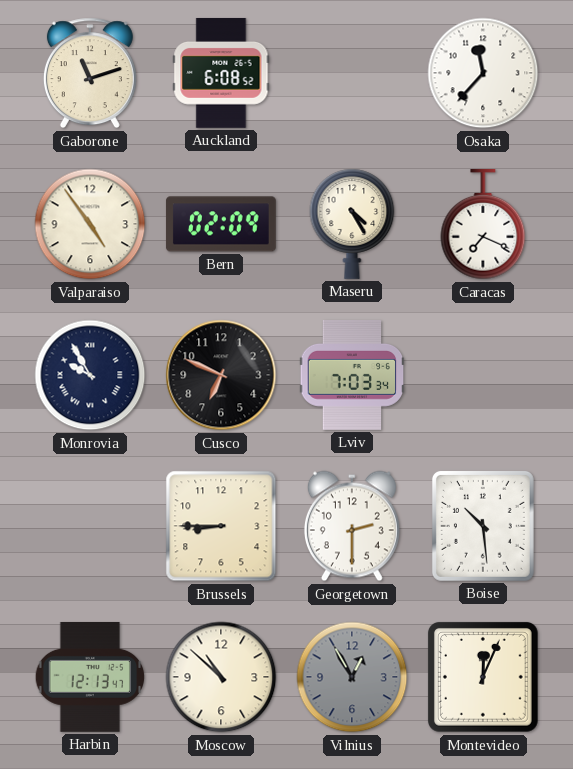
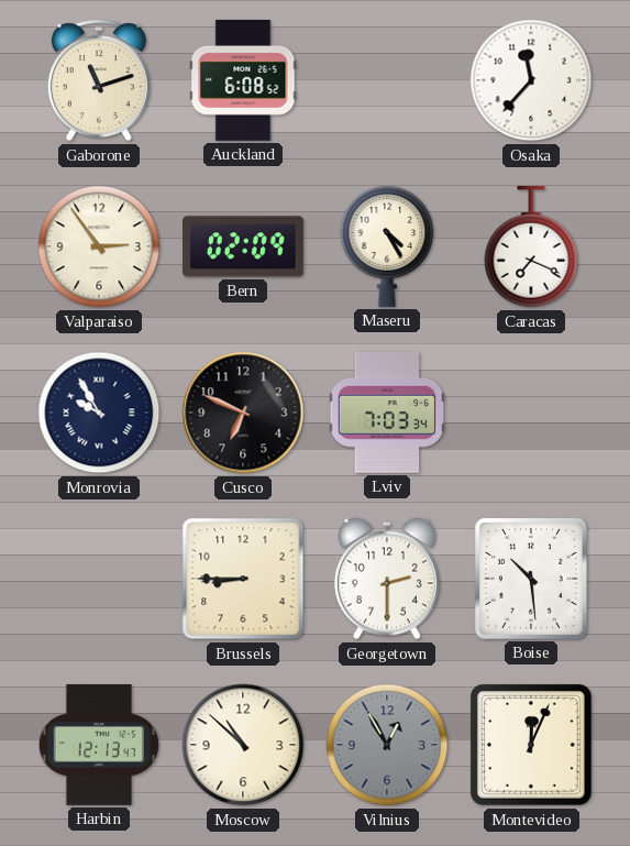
Valparaiso: 4:54 -> 2:54
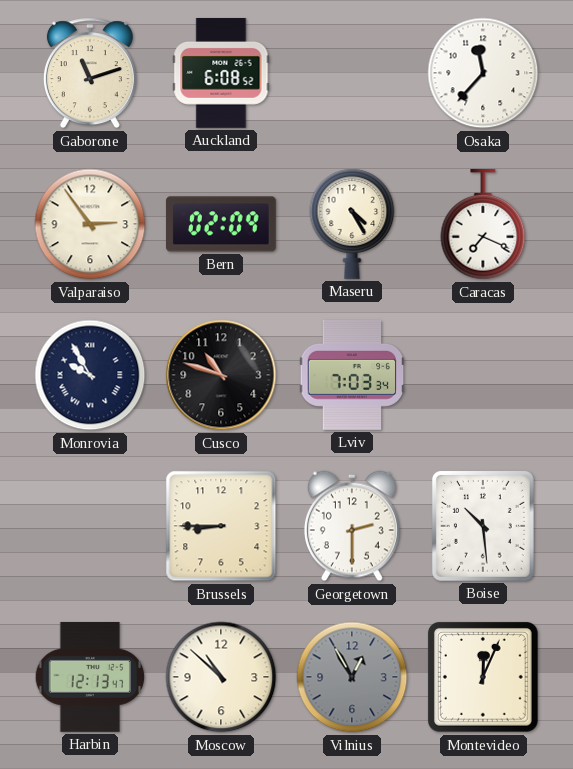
Cusco: 6:49 -> 10:48
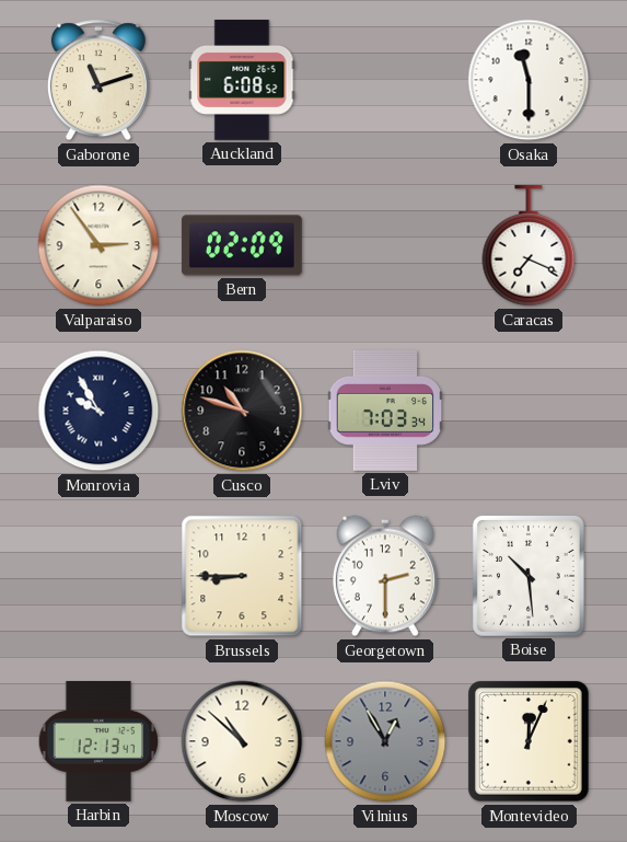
Osaka: 11:37 -> 11:30
Maseru: 4:25 -> none
